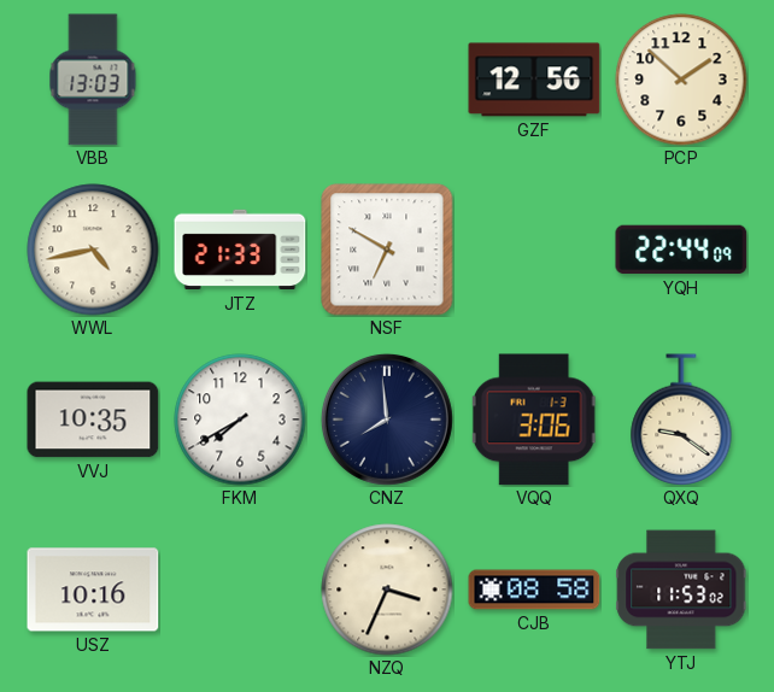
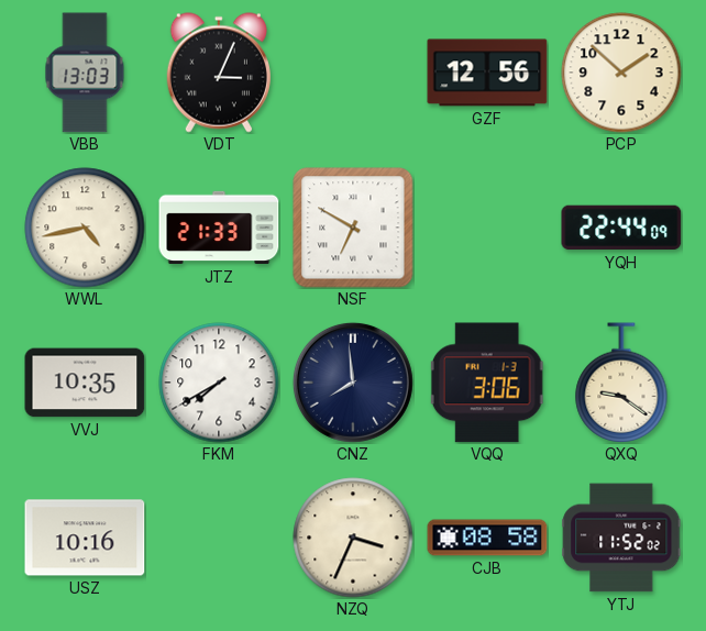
VDT: none -> 3:04
YTJ: 11:53 -> 11:52
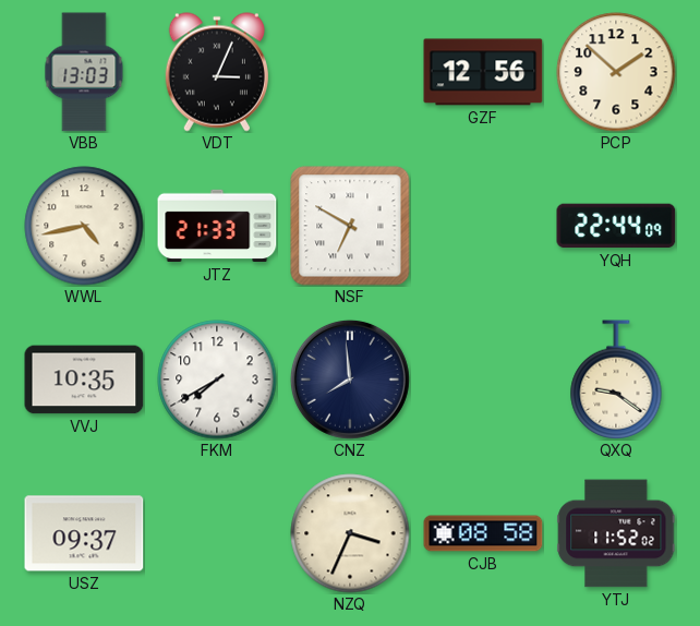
VQQ: 3:06 -> none
USZ: 10:16 -> 09:37
